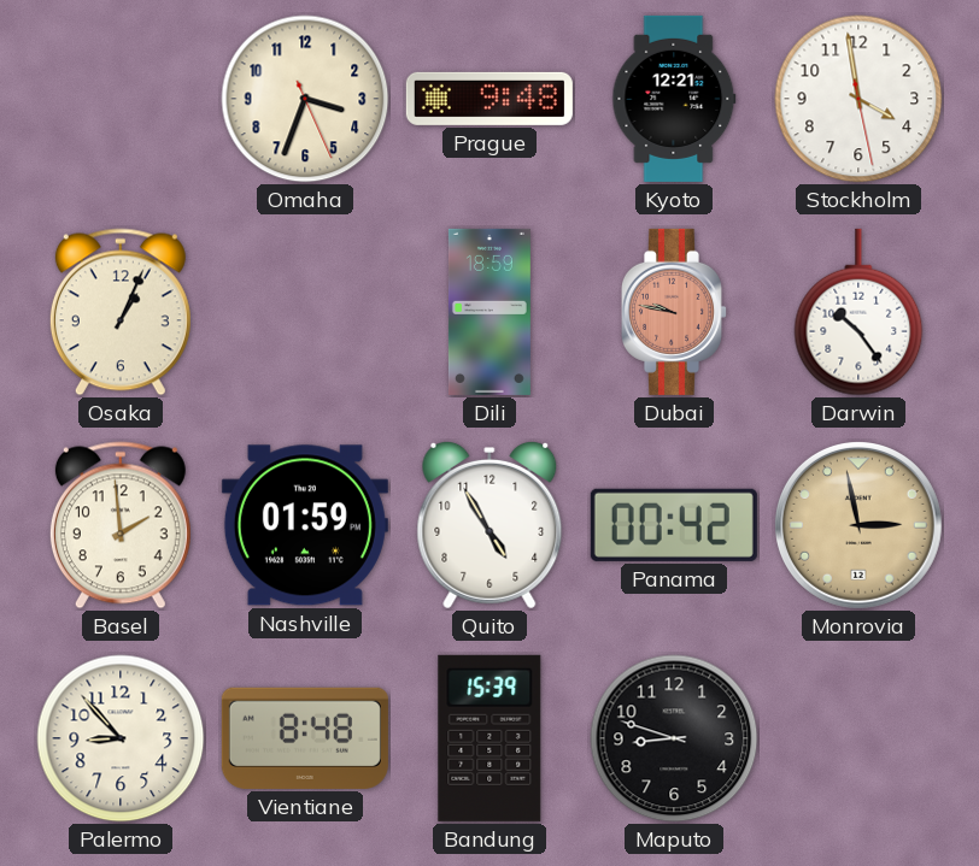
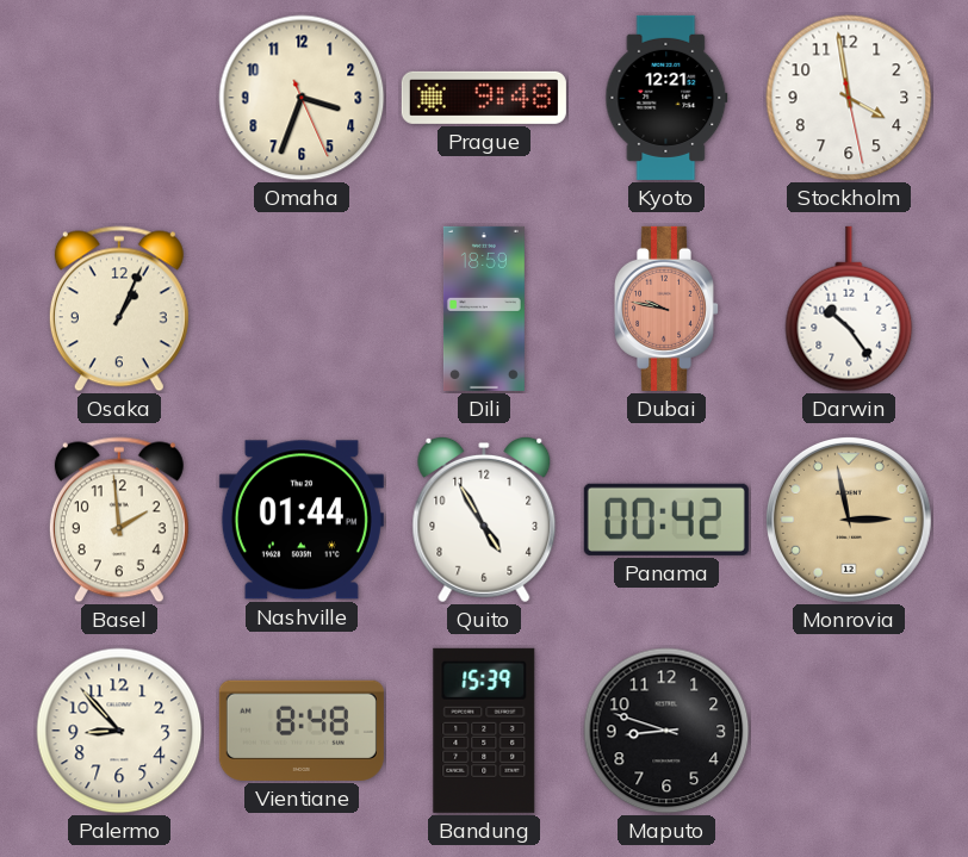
Nashville: 01:59 -> 01:44
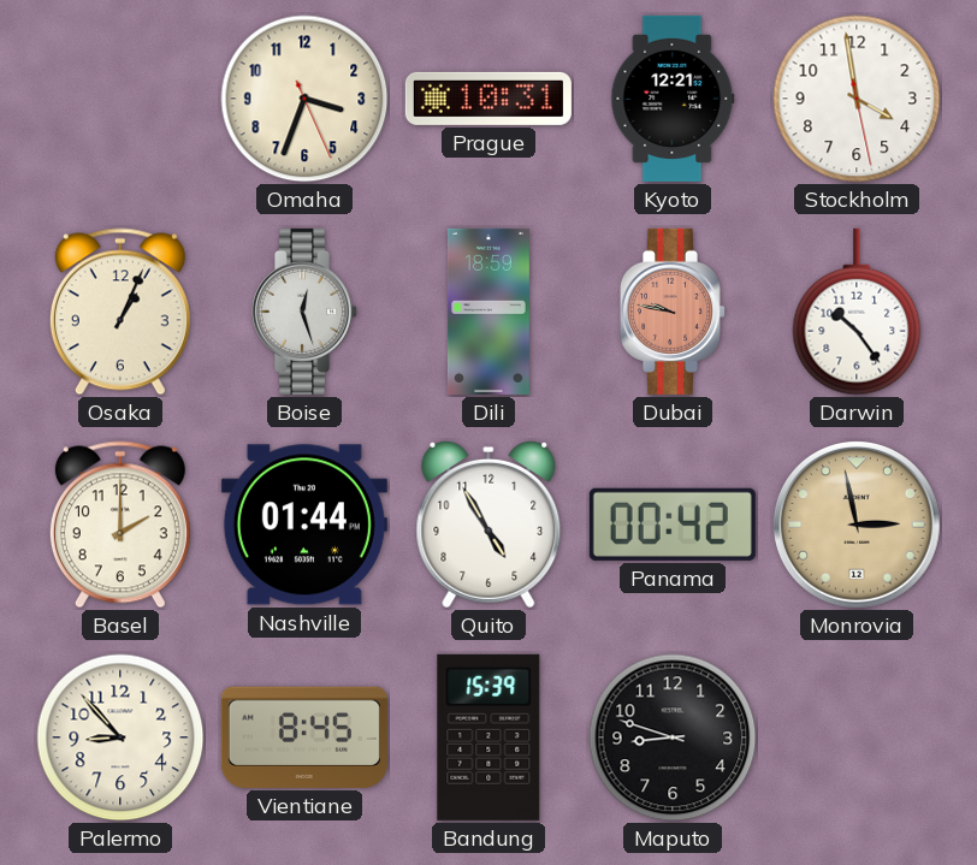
Prague: 9:48 -> 10:31
Boise: none -> 12:27
Basel: 1:59 -> 2:00
Vientiane: 8:48 -> 8:45
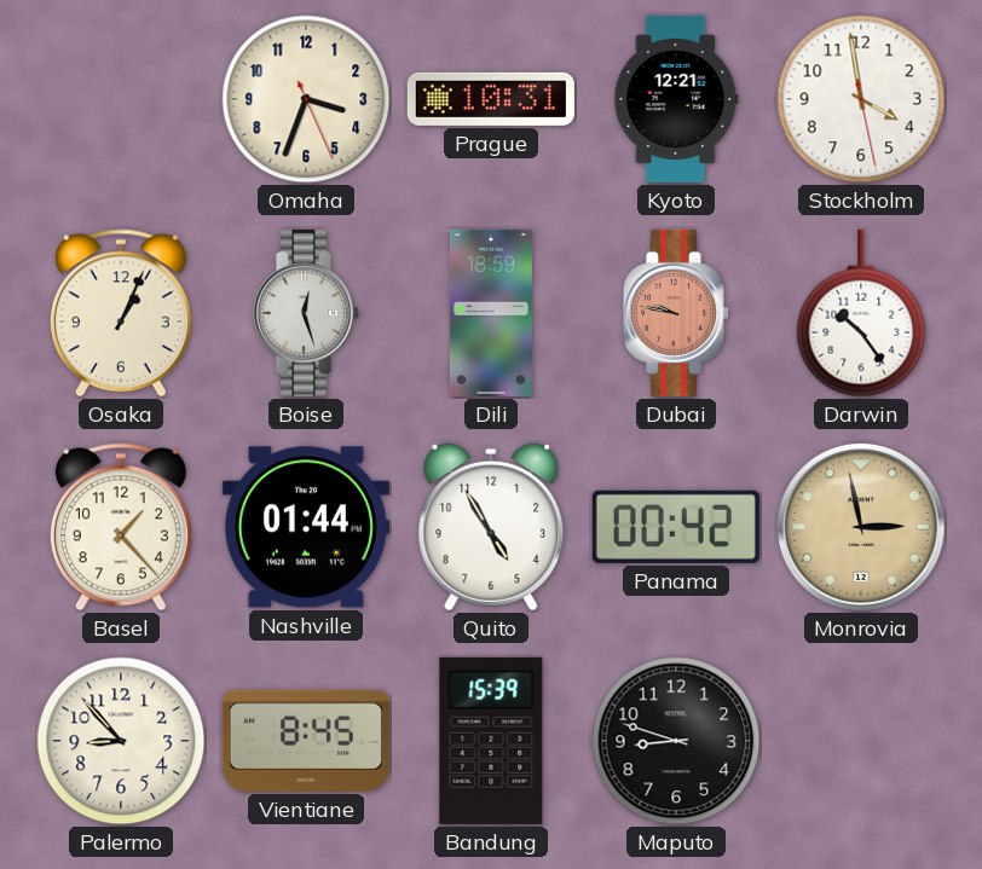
Basel: 2:00 -> 1:23
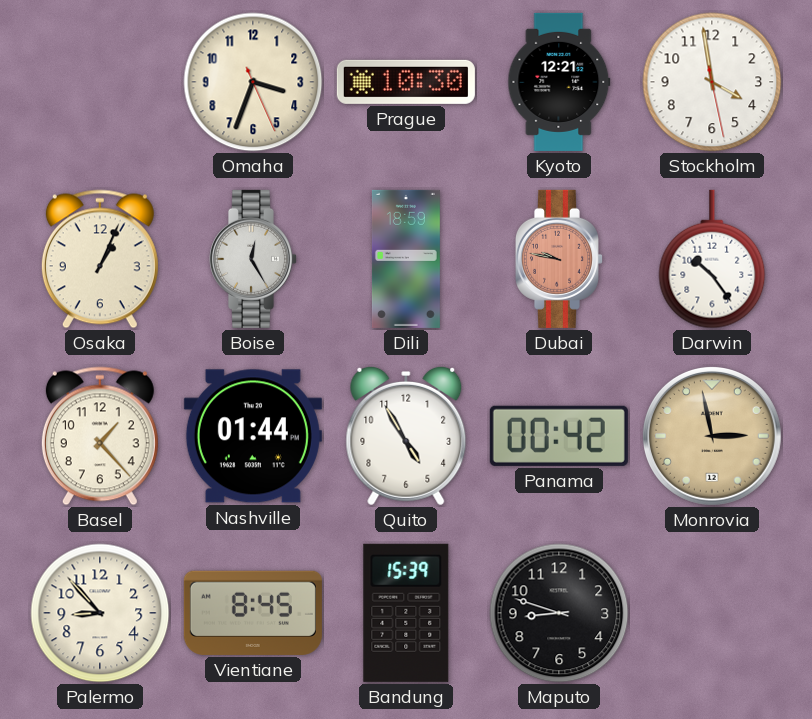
Prague: 10:31 -> 10:30
Boise: 12:27 -> 12:25
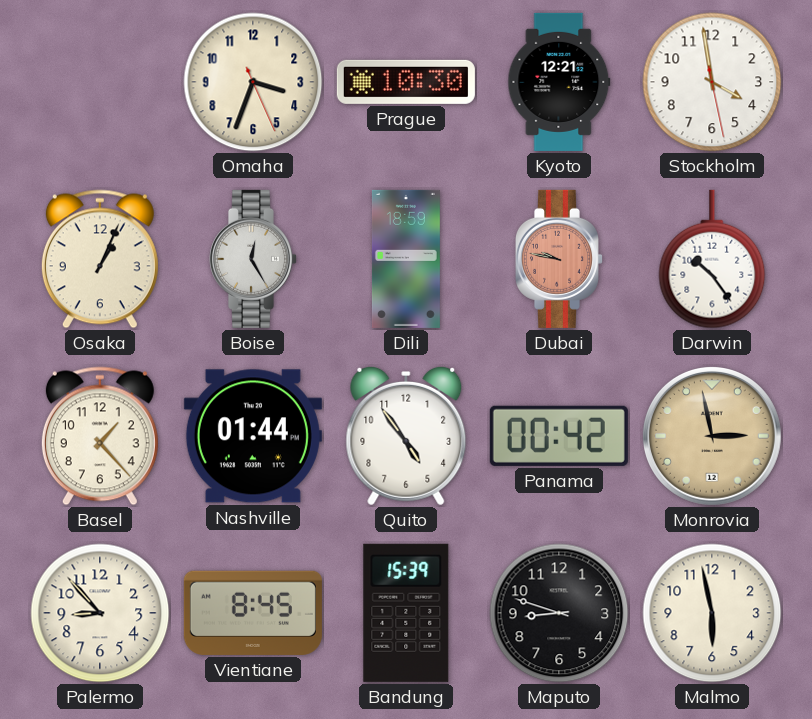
Quito: 4:55 -> 4:54
Malmo: none -> 5:58
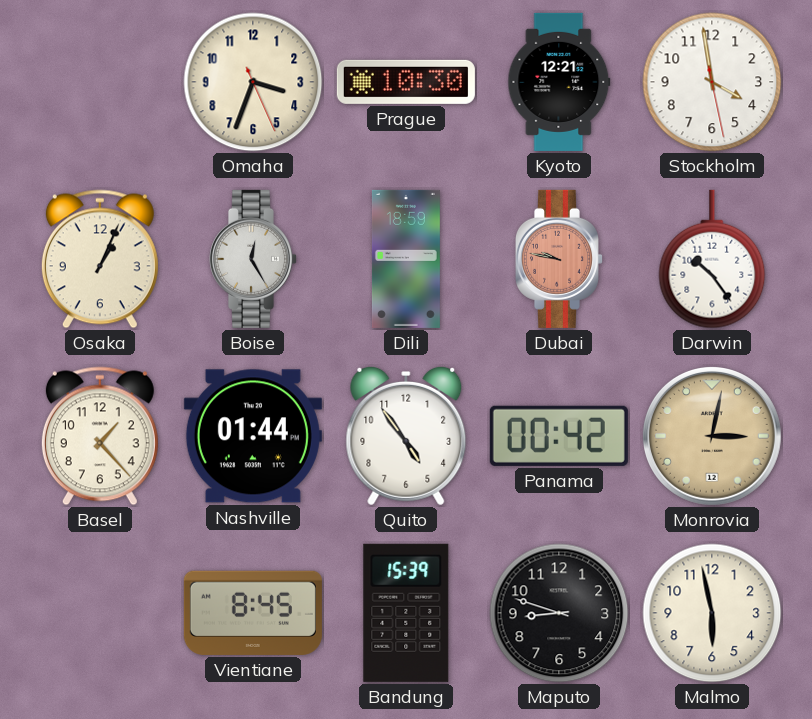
Monrovia: 2:58 -> 3:02
Palermo: 8:53 -> none
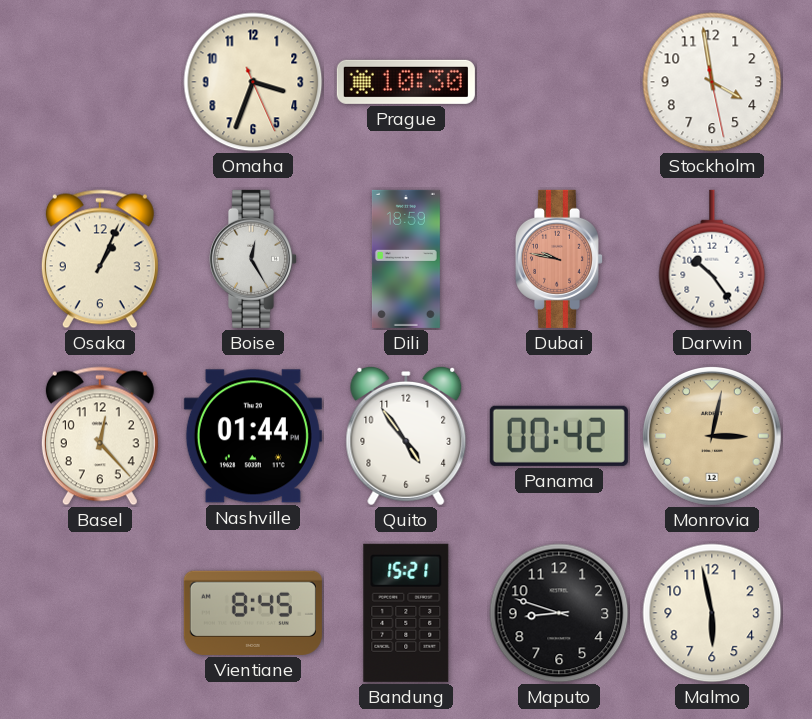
Kyoto: 12:21 -> none
Basel: 1:23 -> 12:23
Bandung: 15:39 -> 15:21
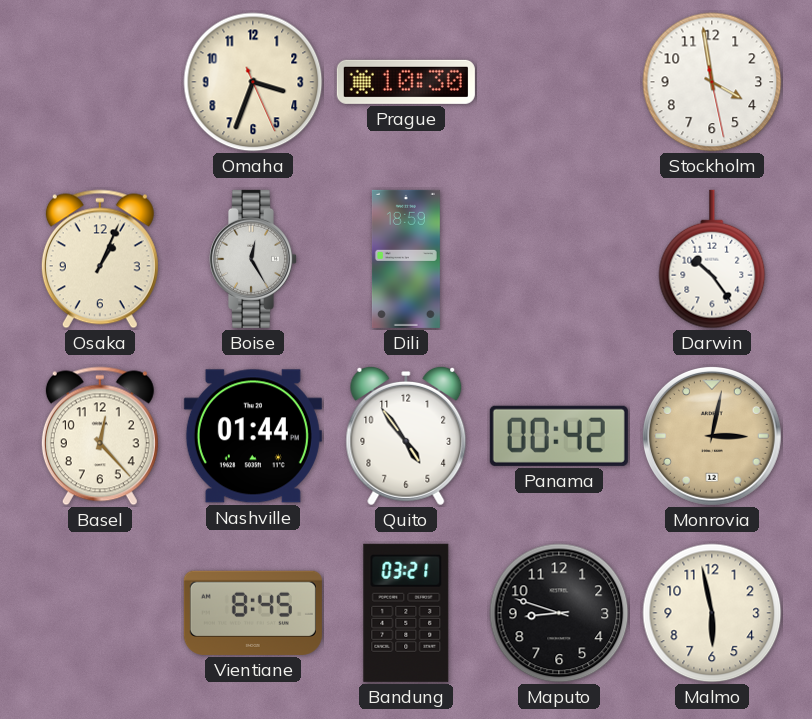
Dubai: 9:47 -> none
Bandung: 15:21 -> 03:21
